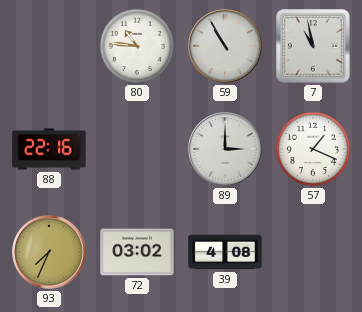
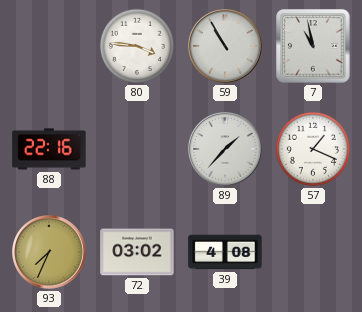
80: 10:46 -> 3:46
89: 3:00 -> 1:37
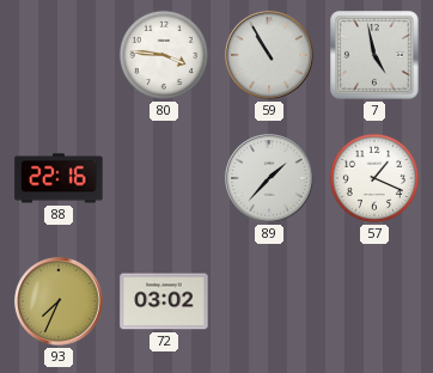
7: 10:58 -> 4:58
39: 4:08 -> none
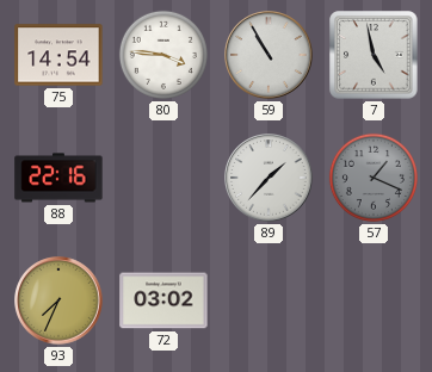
75: none -> 14:54
57 dial: white -> grey
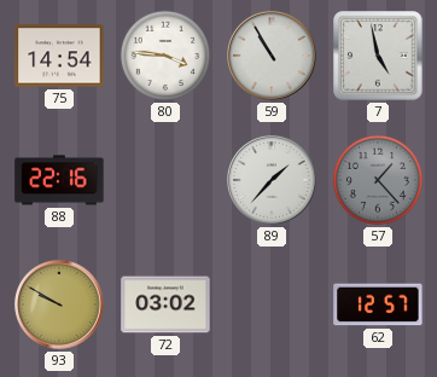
57: 1:19 -> 1:23
93: 7:34 -> 9:50
62: none -> 12:57
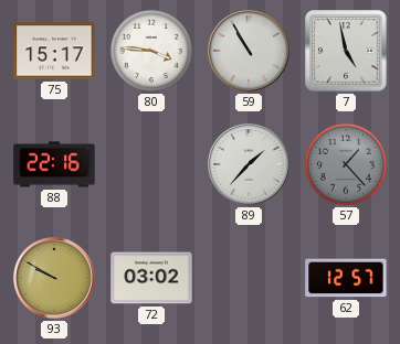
75: 14:54 -> 15:17
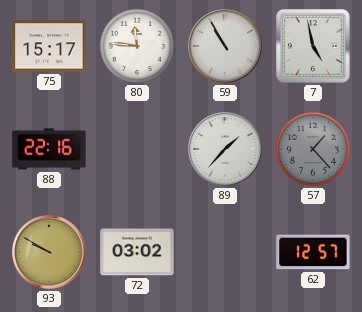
80: 3:46 -> 11:46
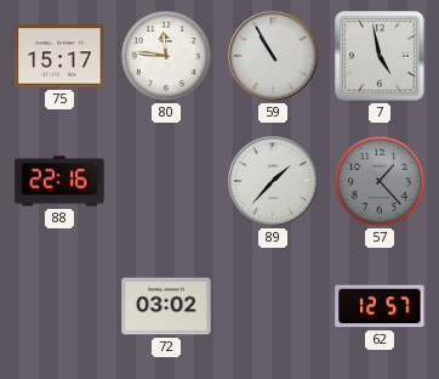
93: 9:50 -> none
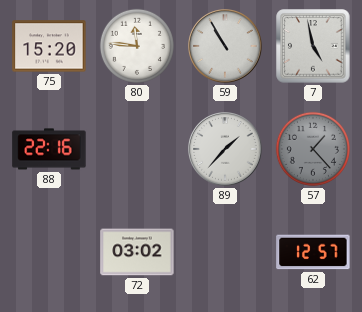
75: 15:17 -> 15:20
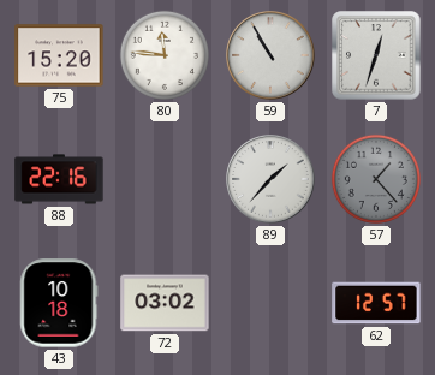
7: 4:58 -> 12:33
43: none -> 10:18
